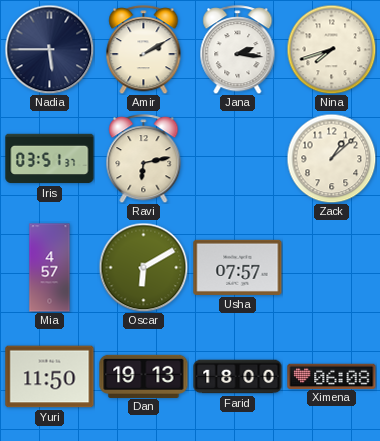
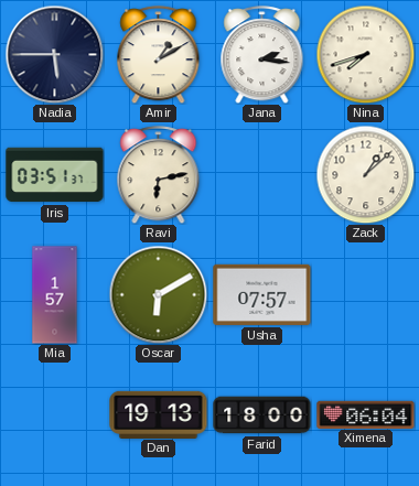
Amir: 2:10 -> 1:10
Mia: 4:57 -> 1:57
Yuri: 11:50 -> none
Ximena: 06:08 -> 06:04
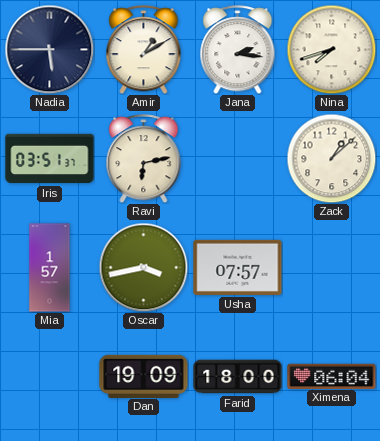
Oscar: 6:10 -> 3:43
Dan: 19:13 -> 19:09
